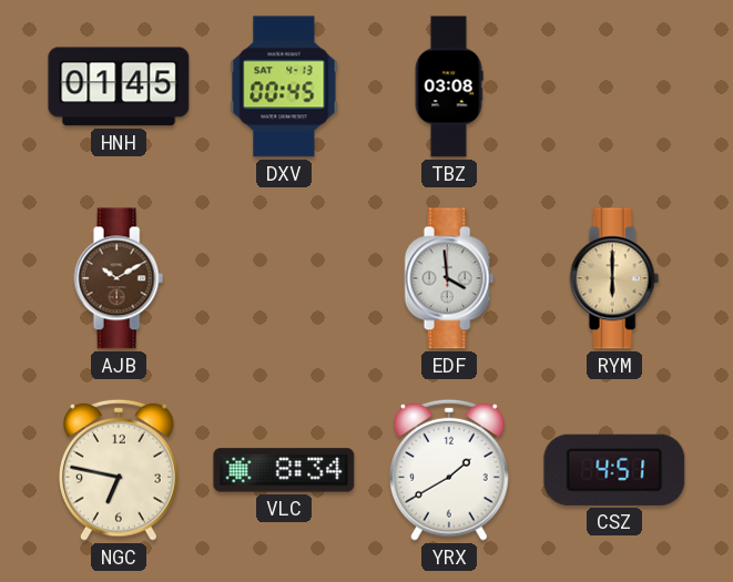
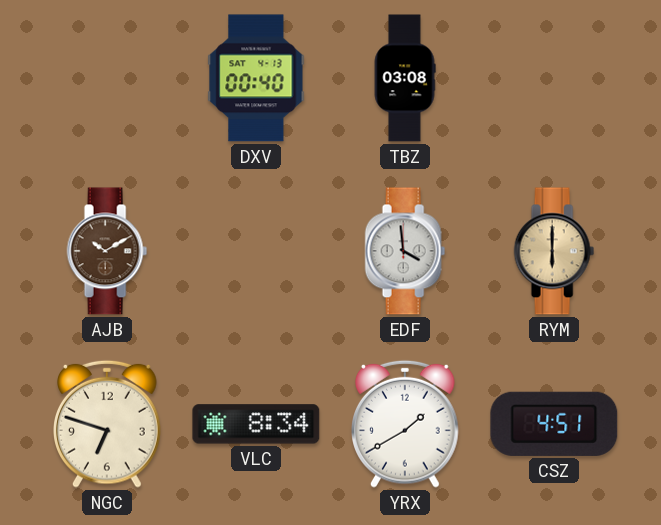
HNH: 01:45 -> none
DXV: 00:45 -> 00:40
NGC: 6:47 -> 6:48
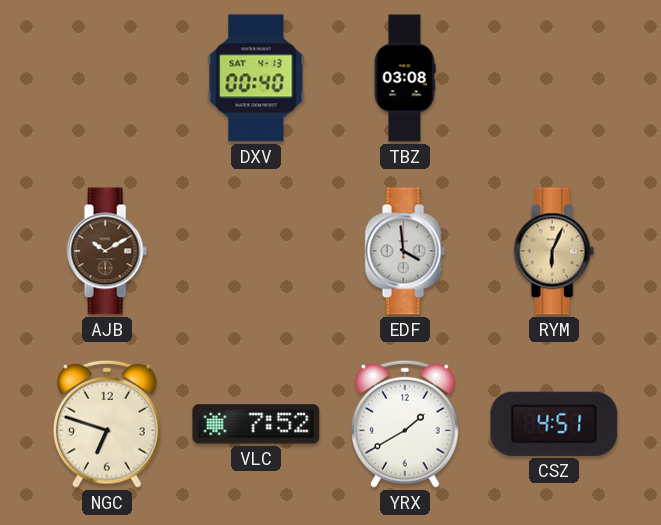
RYM: 6:00 -> 6:04
VLC: 8:34 -> 7:52
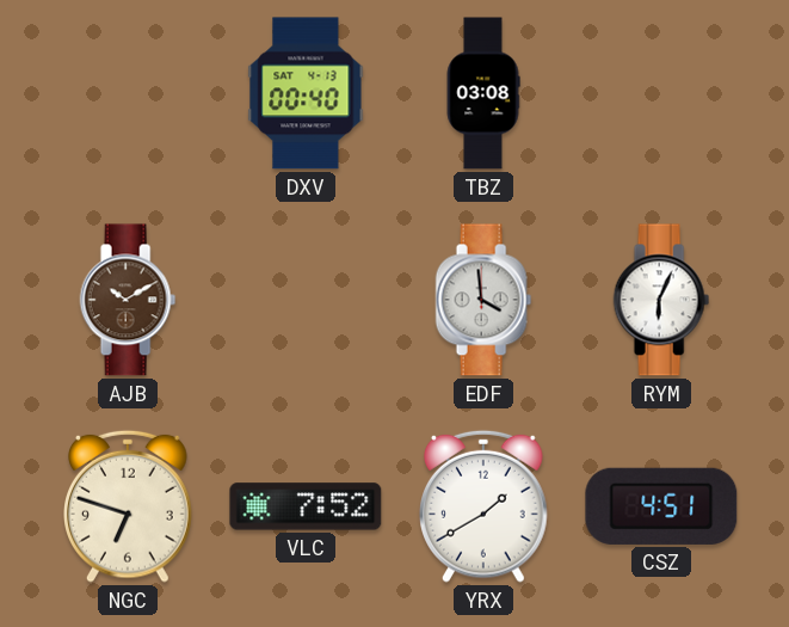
RYM dial: champagne -> white
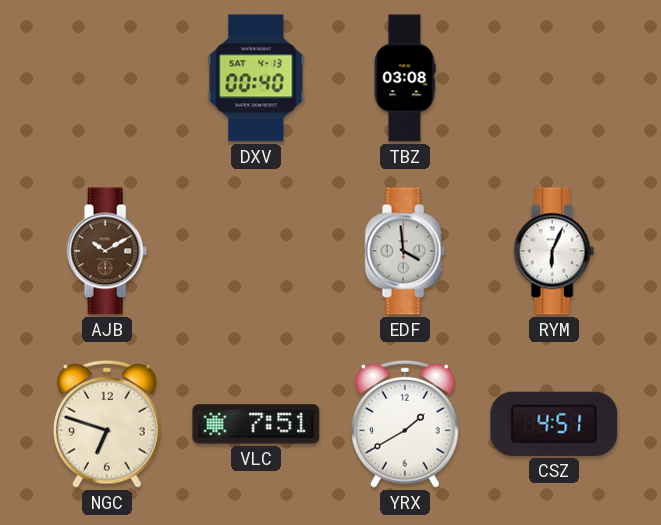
VLC: 7:52 -> 7:51
